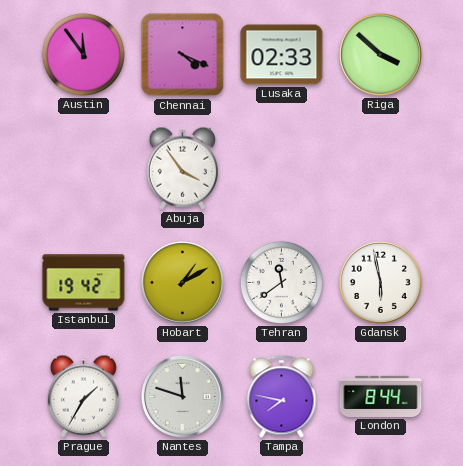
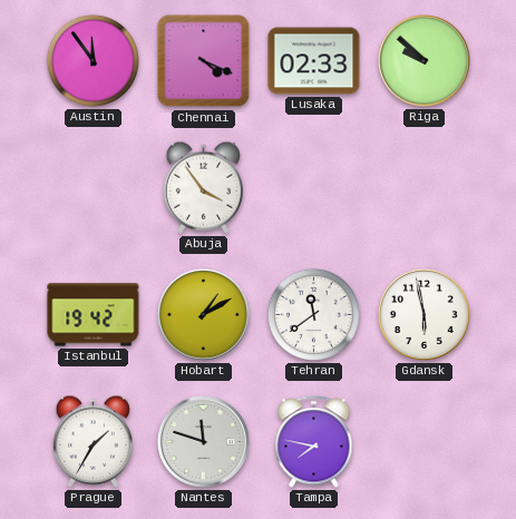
Riga: 3:52 -> 9:52
London: 8:44 -> none
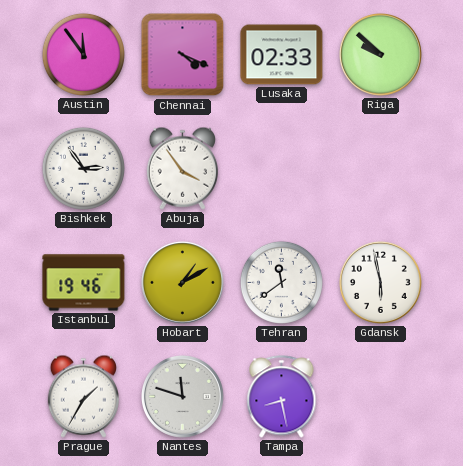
Bishkek: none -> 2:54
Istanbul: 19:42 -> 19:46
Tampa: 7:47 -> 8:28
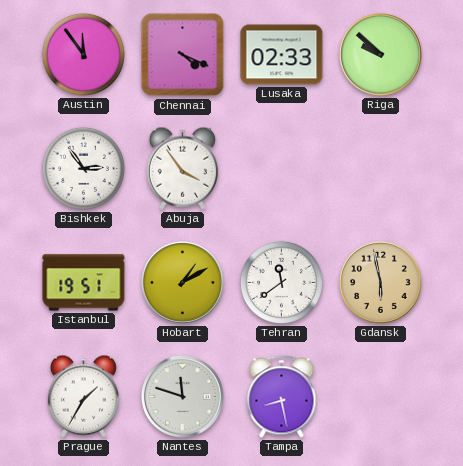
Istanbul: 19:46 -> 19:51
Gdansk dial: white -> champagne
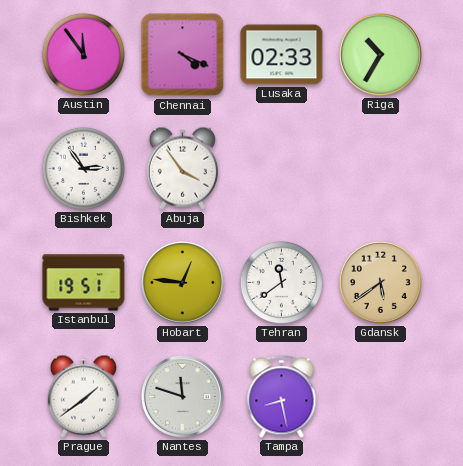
Riga: 9:52 -> 10:35
Hobart: 1:10 -> 12:46
Gdansk: 5:58 -> 5:39
Prague: 1:35 -> 1:39
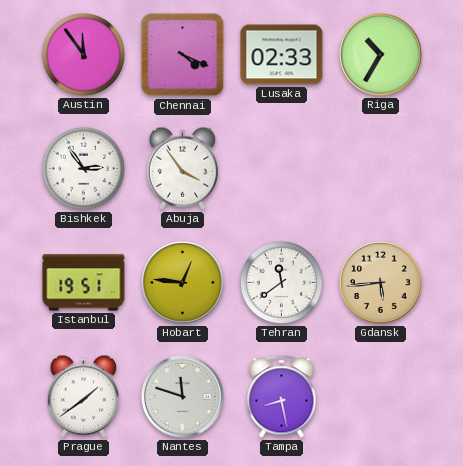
Gdansk: 5:39 -> 5:44
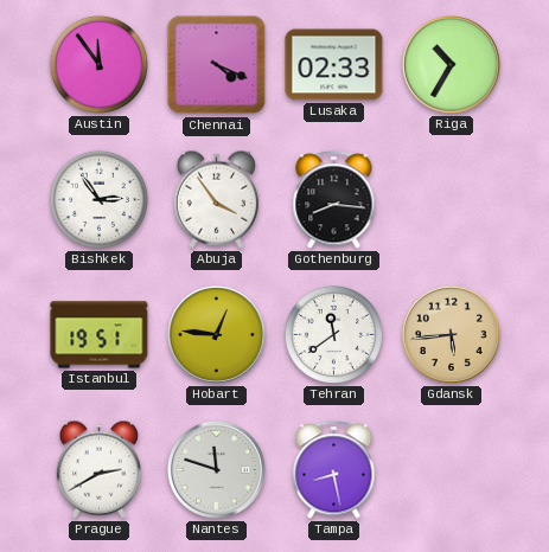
Gothenburg: none -> 8:16
Prague: 1:39 -> 2:40
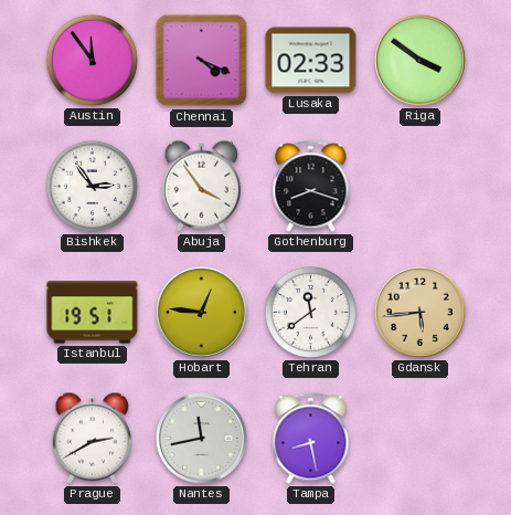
Riga: 10:35 -> 3:51
Gothenburg: 8:16 -> 8:18
Nantes: 11:48 -> 11:43
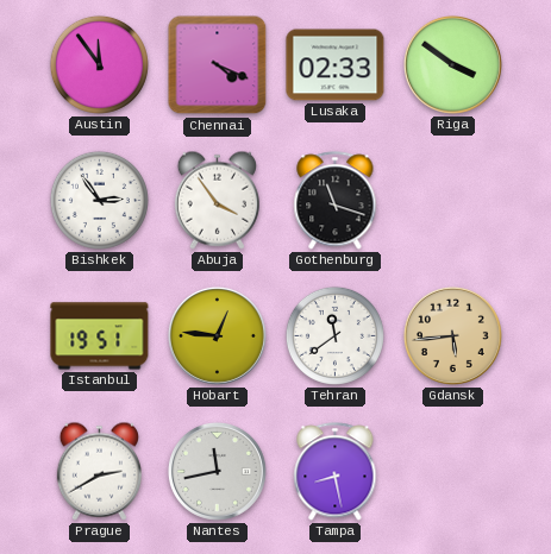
Gothenburg: 8:18 -> 11:18
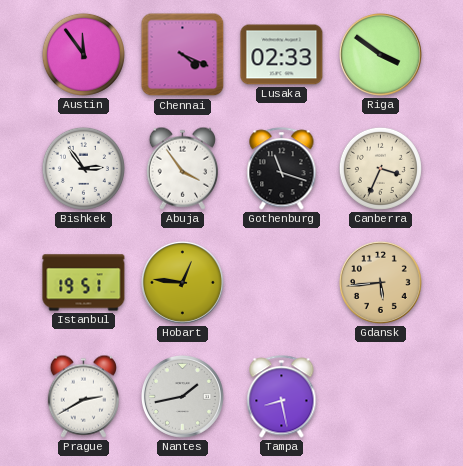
Canberra: none -> 3:34
Tehran: 11:39 -> none
Nantes: 11:43 -> 1:43
